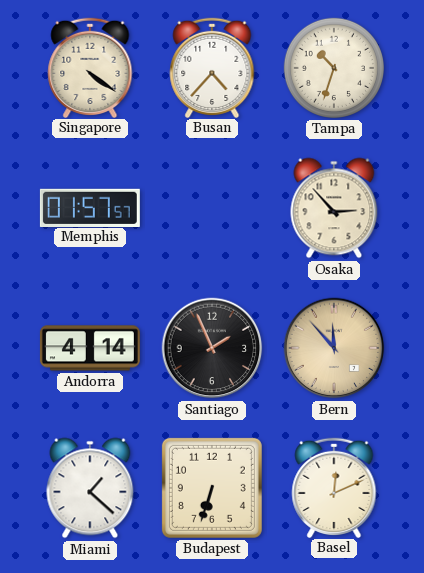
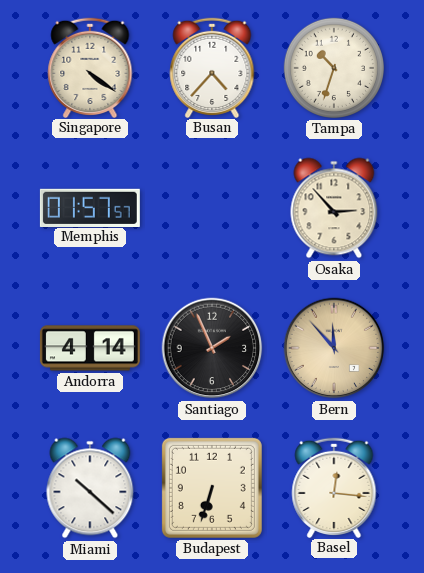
Miami: 1:22 -> 10:22
Basel: 12:11 -> 12:16
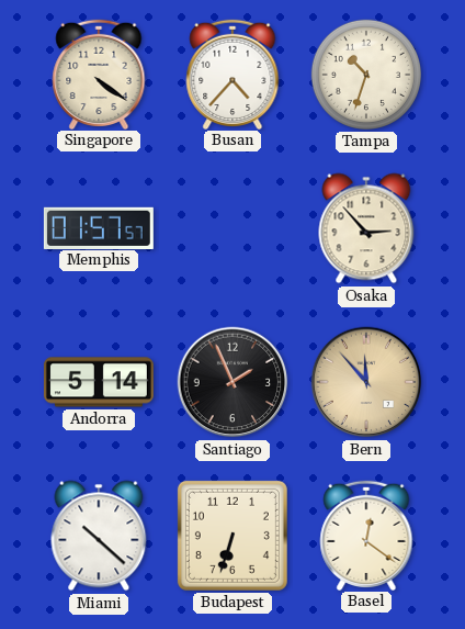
Andorra: 4:14 -> 5:14
Basel: 12:16 -> 12:21
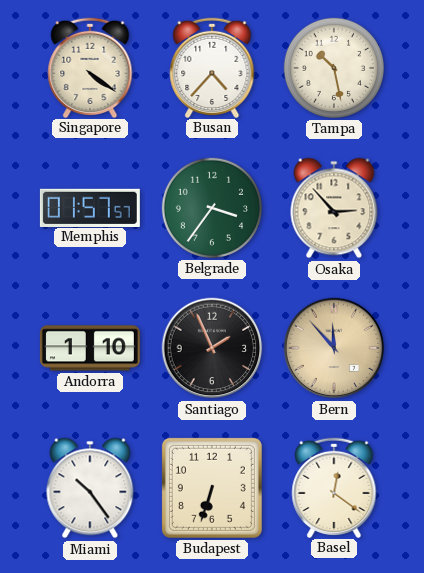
Tampa: 10:33 -> 10:28
Belgrade: none -> 3:36
Andorra: 5:14 -> 1:10
Miami: 10:22 -> 10:24
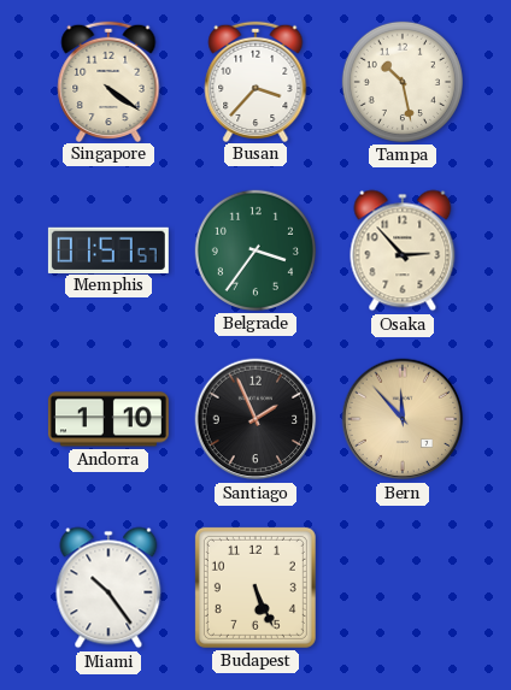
Busan: 4:37 -> 3:37
Budapest: 6:33 -> 5:26
Basel: 12:21 -> none
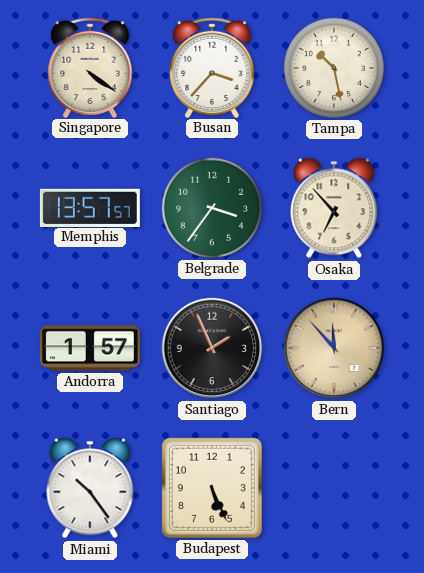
Memphis: 01:57 -> 13:57
Osaka: 2:53 -> 6:53
Andorra: 1:10 -> 1:57
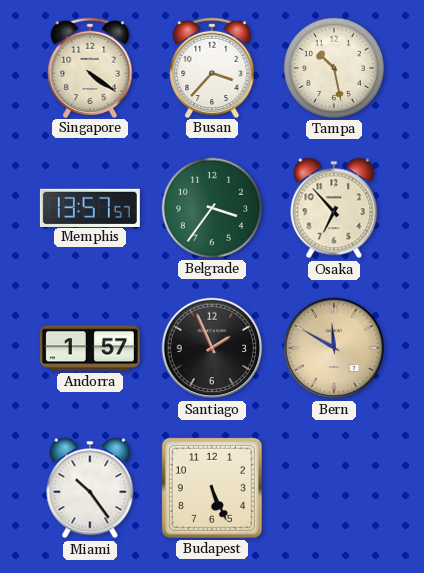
Bern: 11:53 -> 11:50
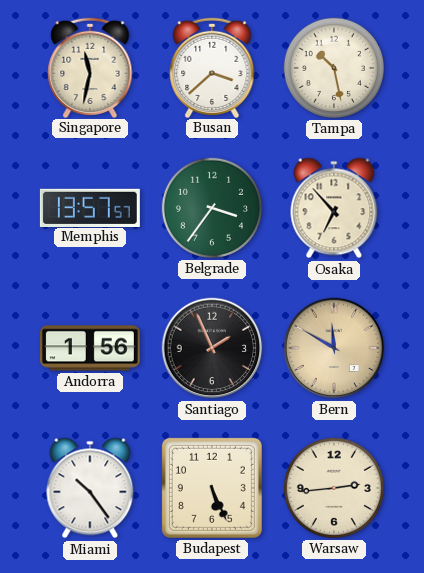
Singapore: 4:21 -> 11:32
Busan: 3:37 -> 3:38
Andorra: 1:57 -> 1:56
Warsaw: none -> 2:44
